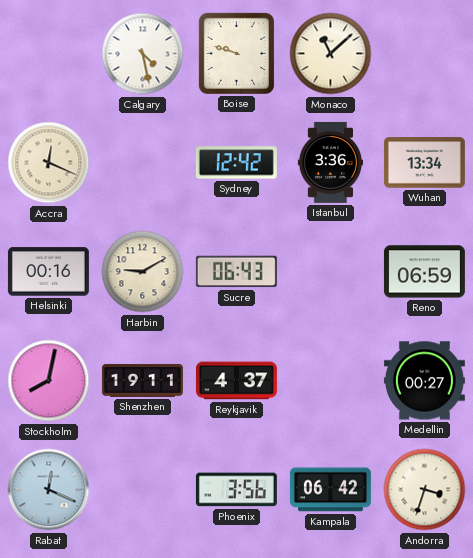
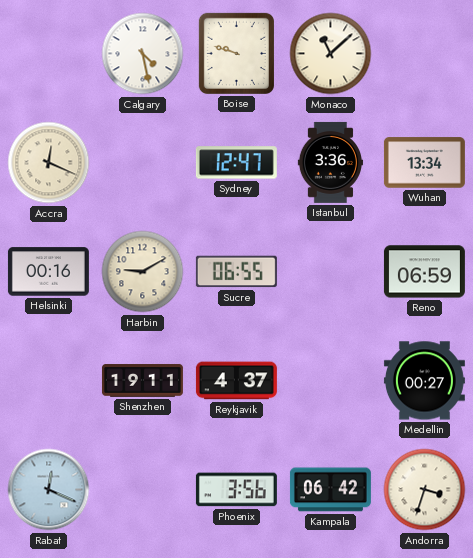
Sydney: 12:42 -> 12:47
Sucre: 06:43 -> 06:55
Stockholm: 8:02 -> none
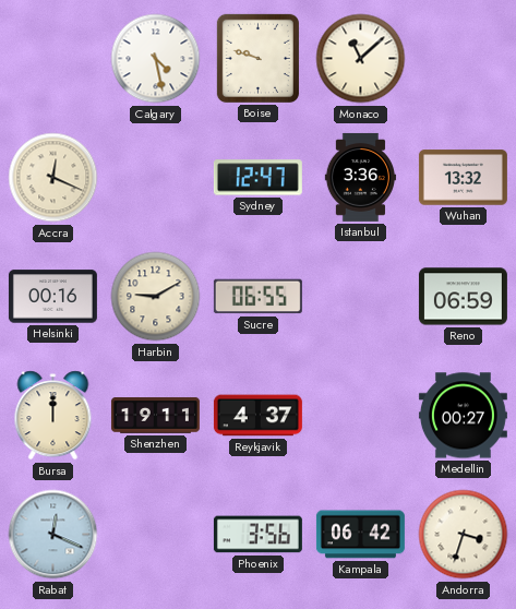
Wuhan: 13:34 -> 13:32
Bursa: none -> 12:00
